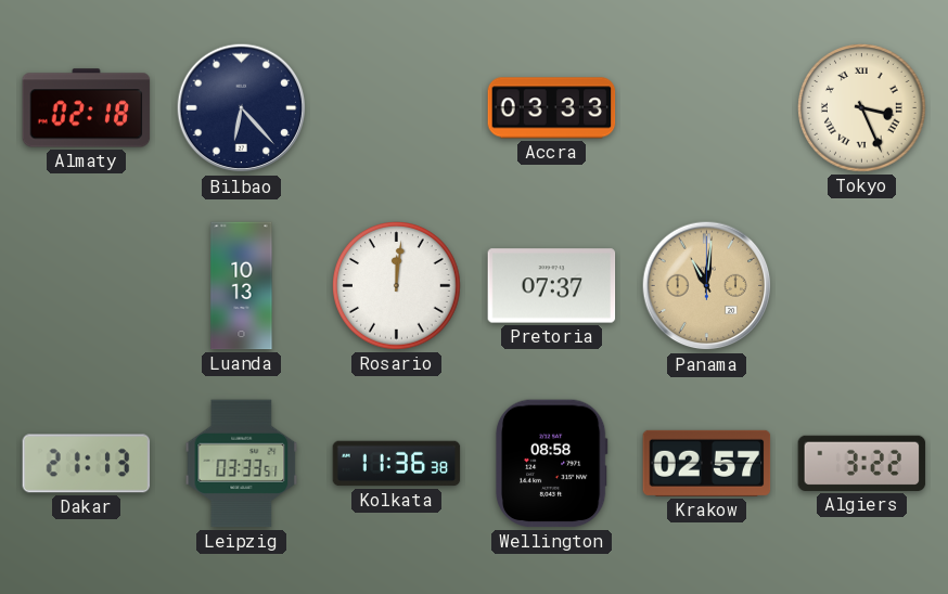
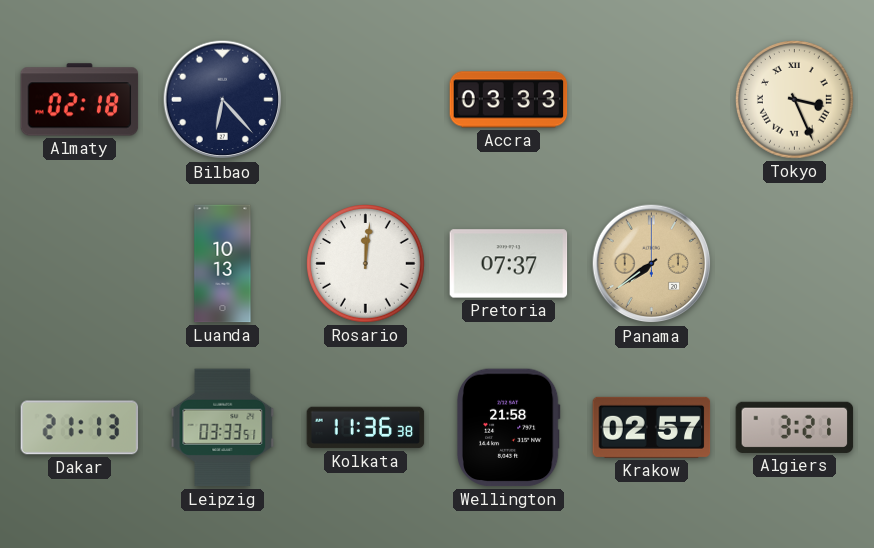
Panama: 11:01 -> 7:39
Wellington: 08:58 -> 21:58
Algiers: 3:22 -> 3:21
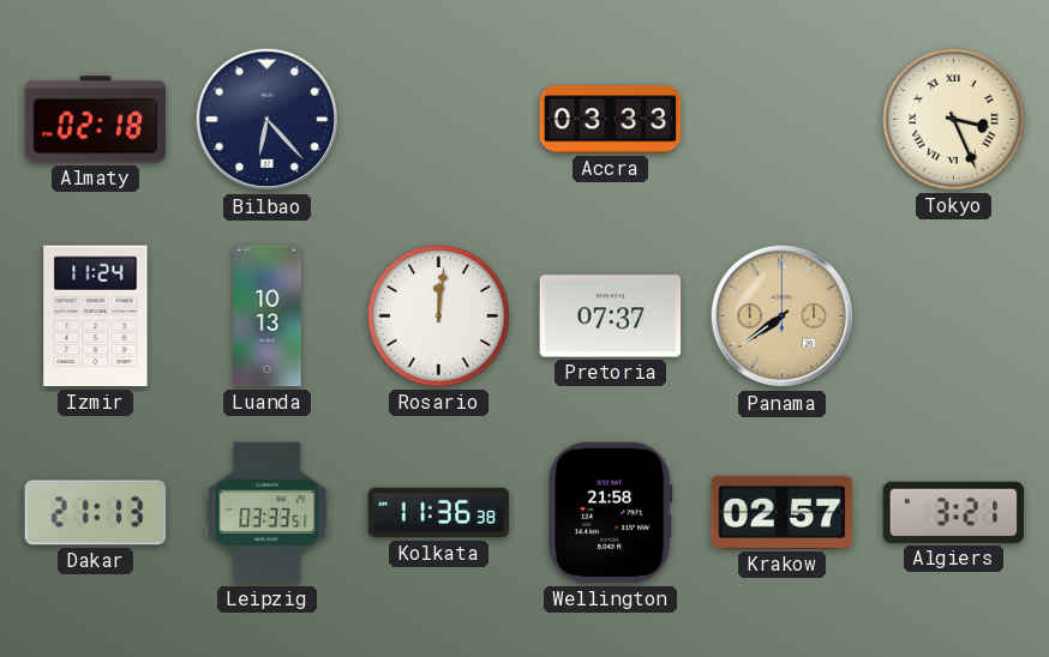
Izmir: none -> 11:24
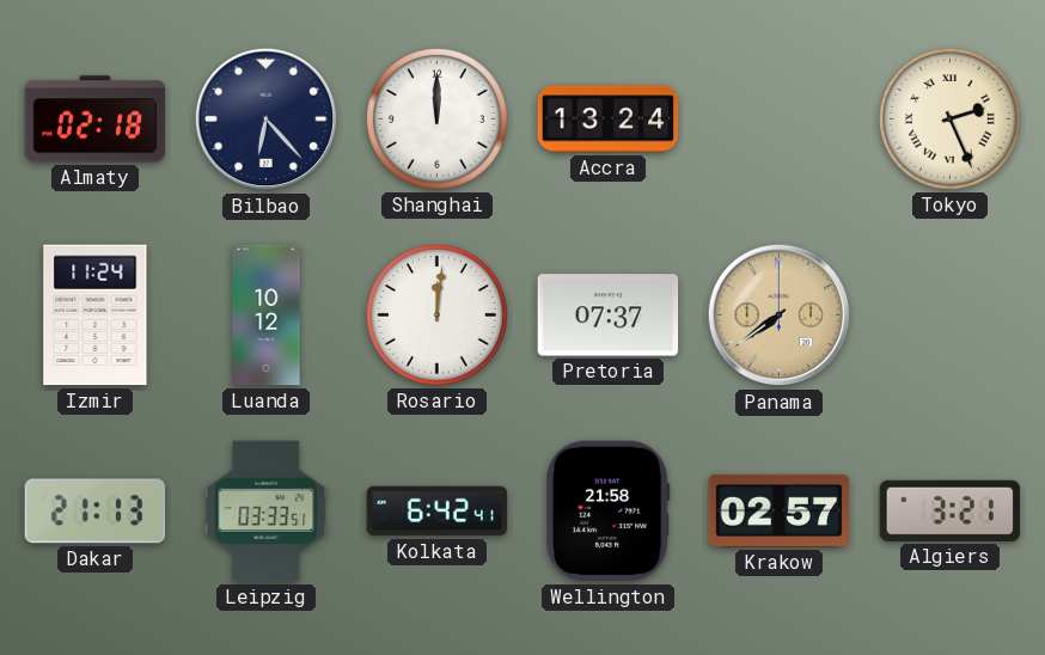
Shanghai: none -> 12:00
Accra: 03:33 -> 13:24
Tokyo: 3:26 -> 2:26
Luanda: 10:13 -> 10:12
Kolkata: 11:36 -> 6:42
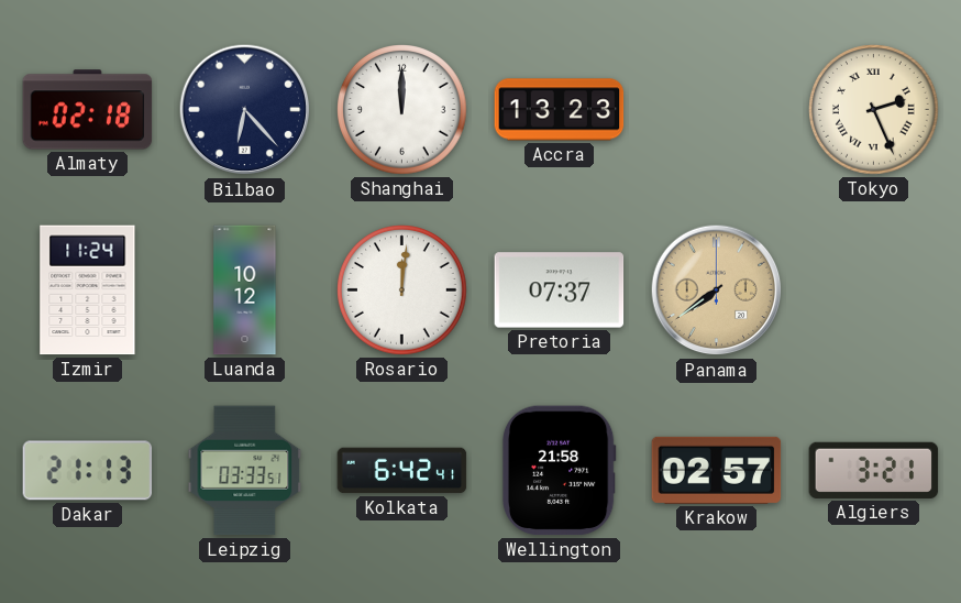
Accra: 13:24 -> 13:23
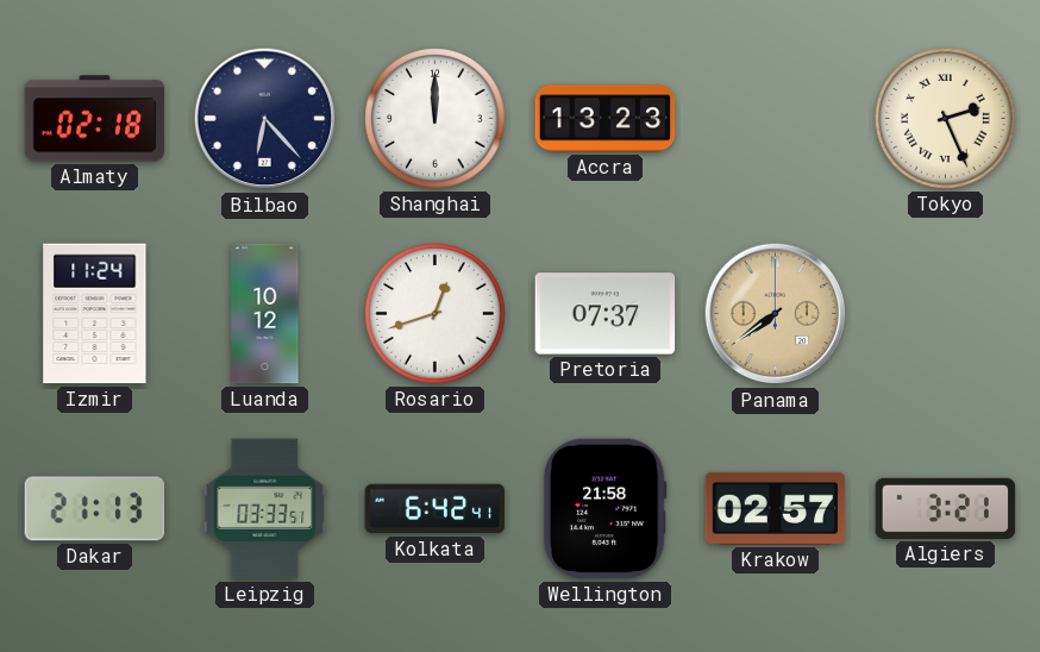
Rosario: 12:01 -> 12:42
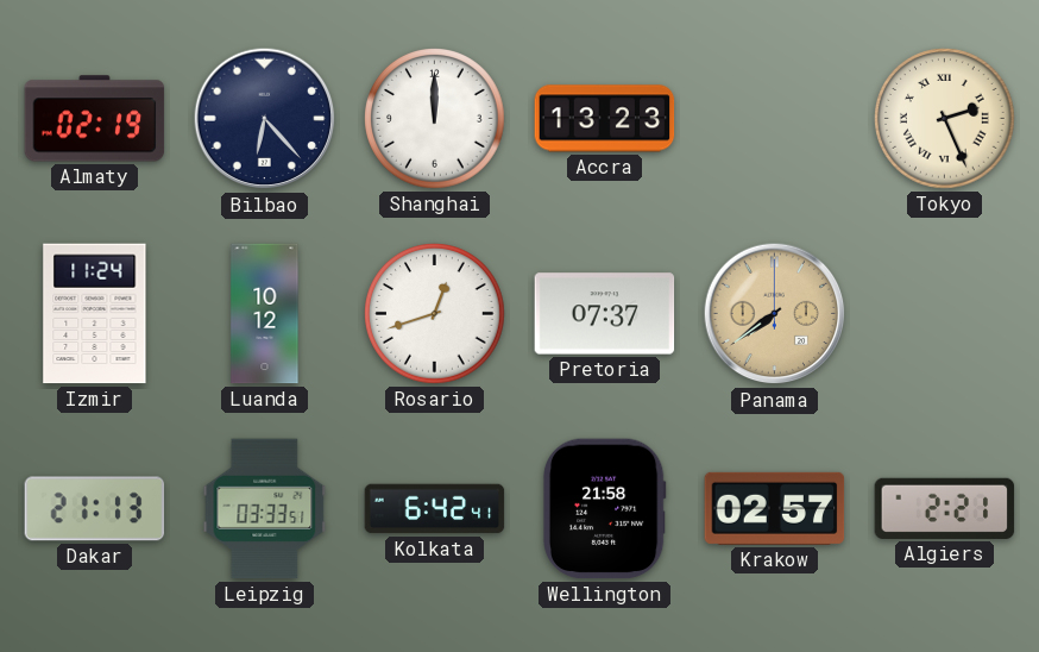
Almaty: 02:18 -> 02:19
Algiers: 3:21 -> 2:21
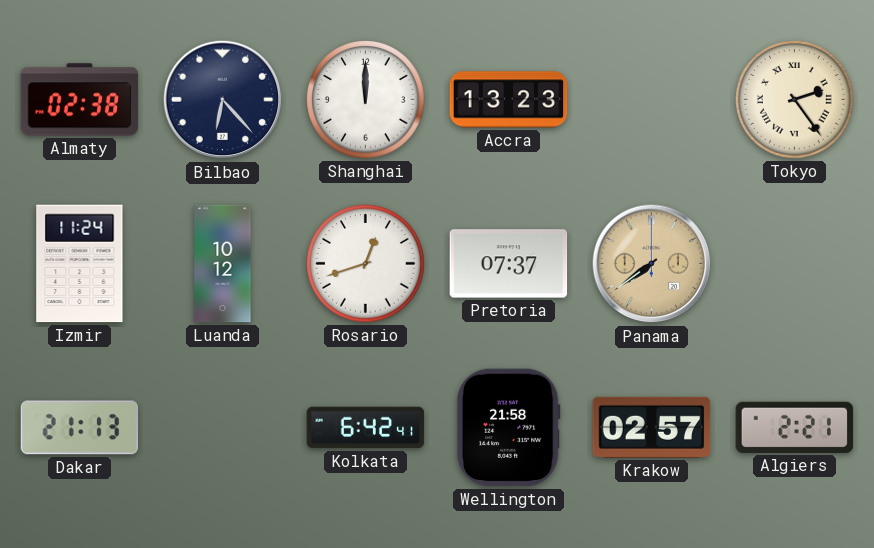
Almaty: 02:19 -> 02:38
Tokyo: 2:26 -> 2:24
Leipzig: 03:33 -> none
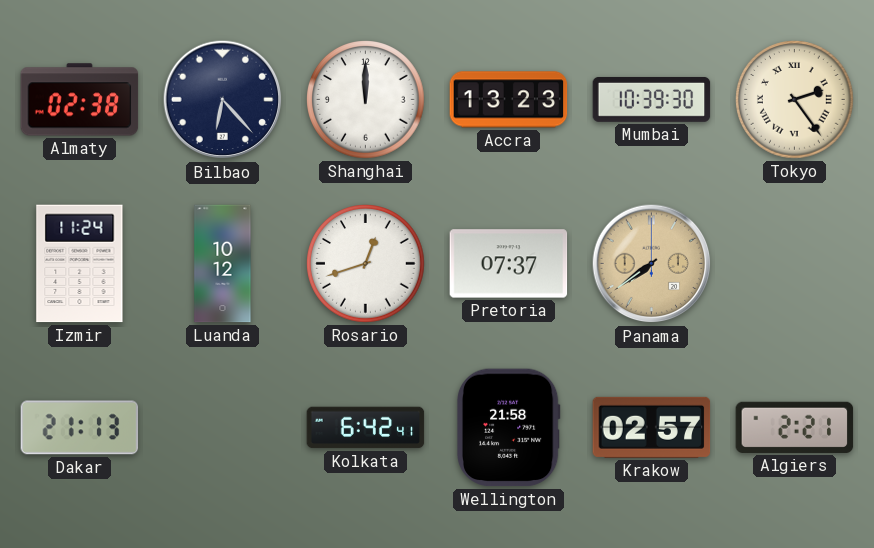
Mumbai: none -> 10:39
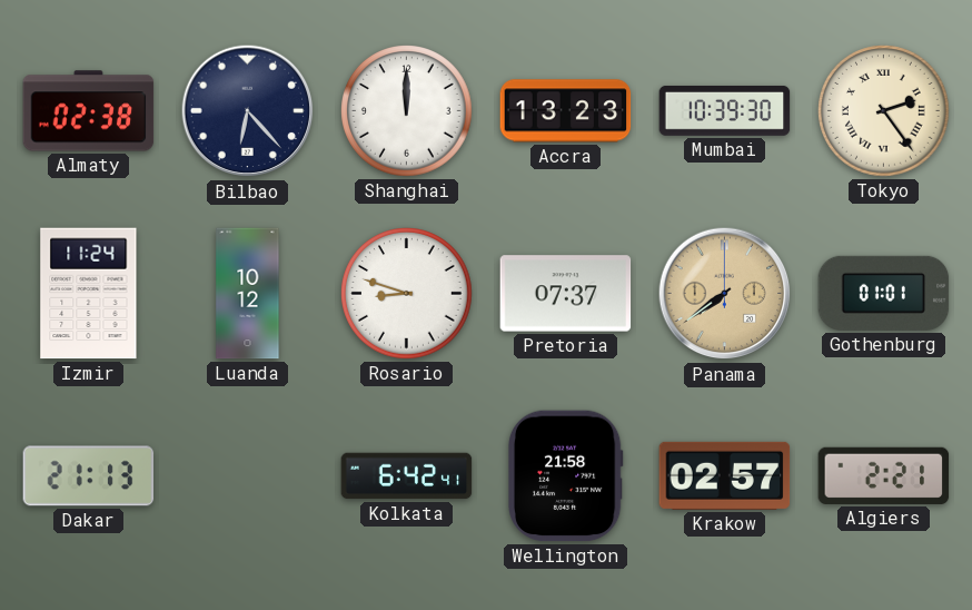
Rosario: 12:42 -> 8:48
Gothenburg: none -> 01:01
